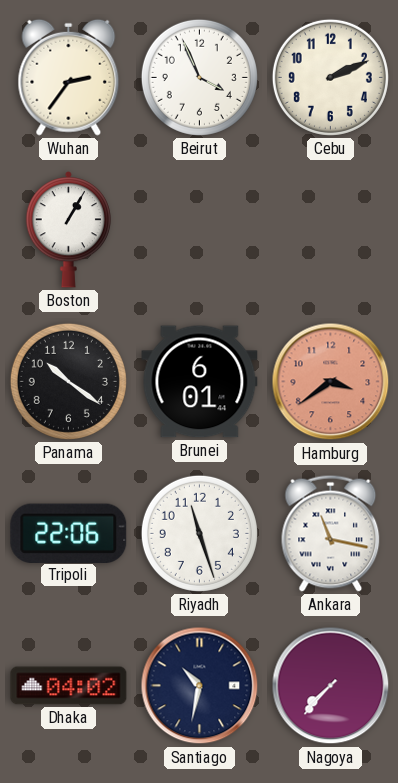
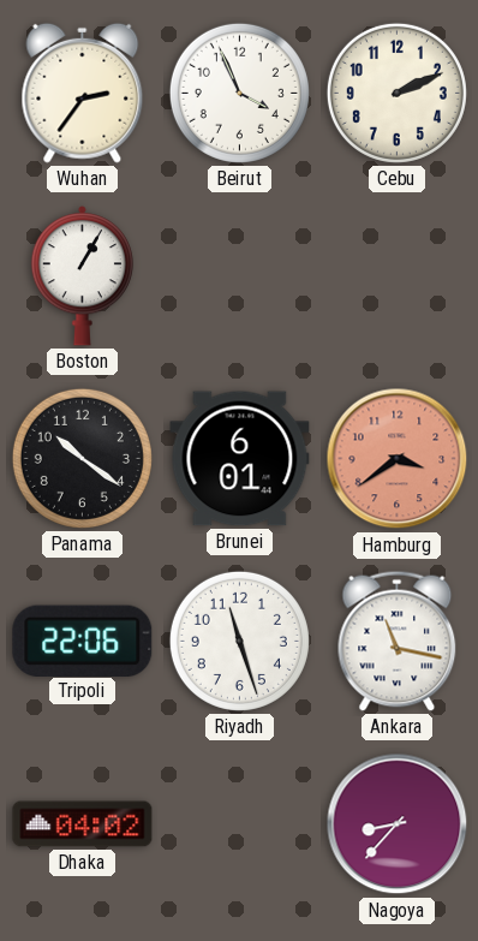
Santiago: 10:32 -> none
Nagoya: 7:37 -> 8:37
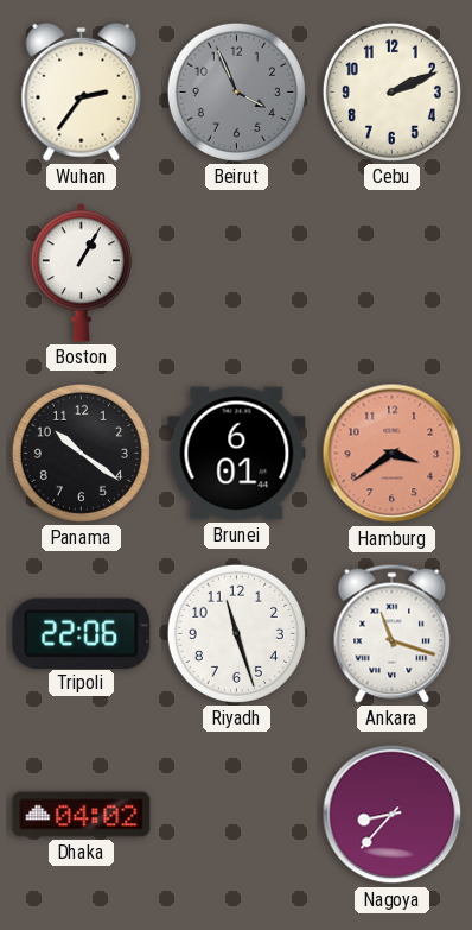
Beirut dial: white -> grey
Ankara: 11:17 -> 11:18
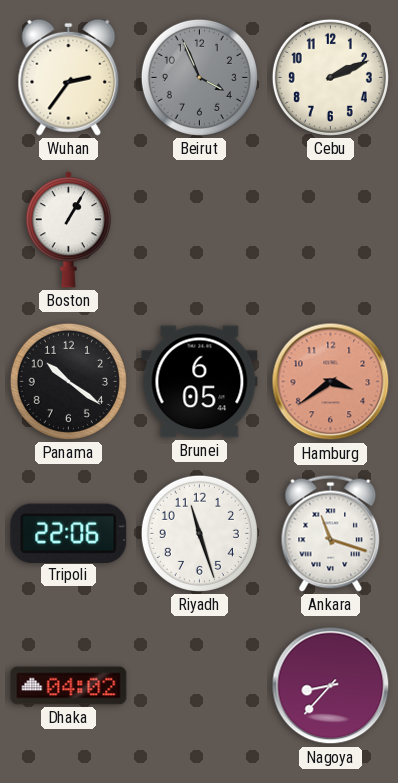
Brunei: 6:01 -> 6:05
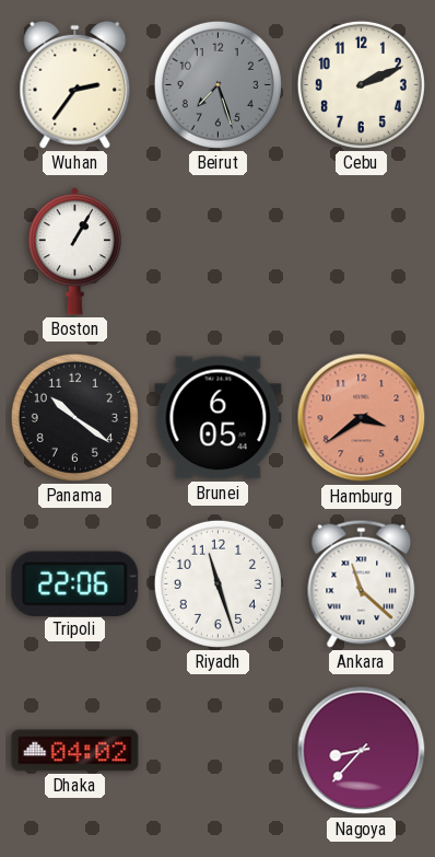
Beirut: 3:56 -> 7:27
Ankara: 11:18 -> 11:22
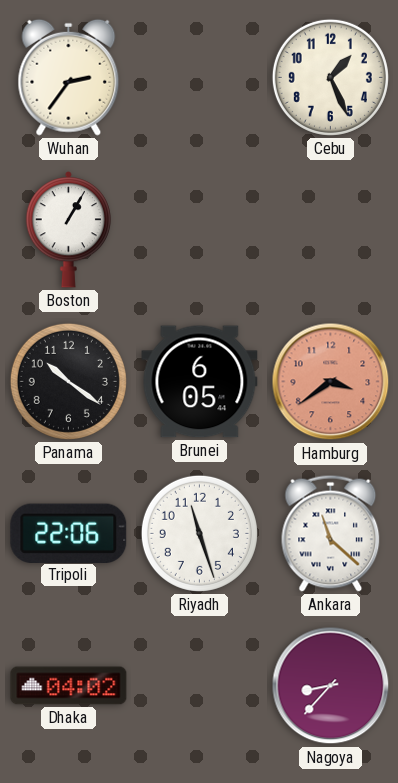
Beirut: 7:27 -> none
Cebu: 2:11 -> 1:26
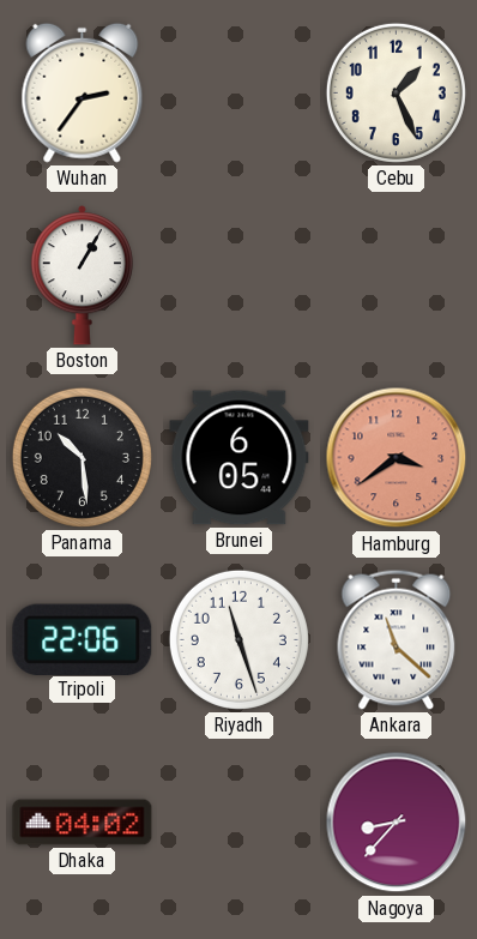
Panama: 10:21 -> 10:29
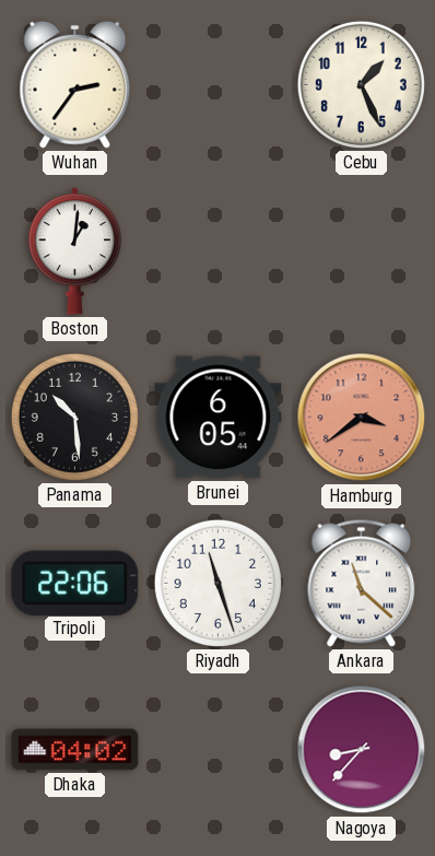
Boston: 1:05 -> 1:01
